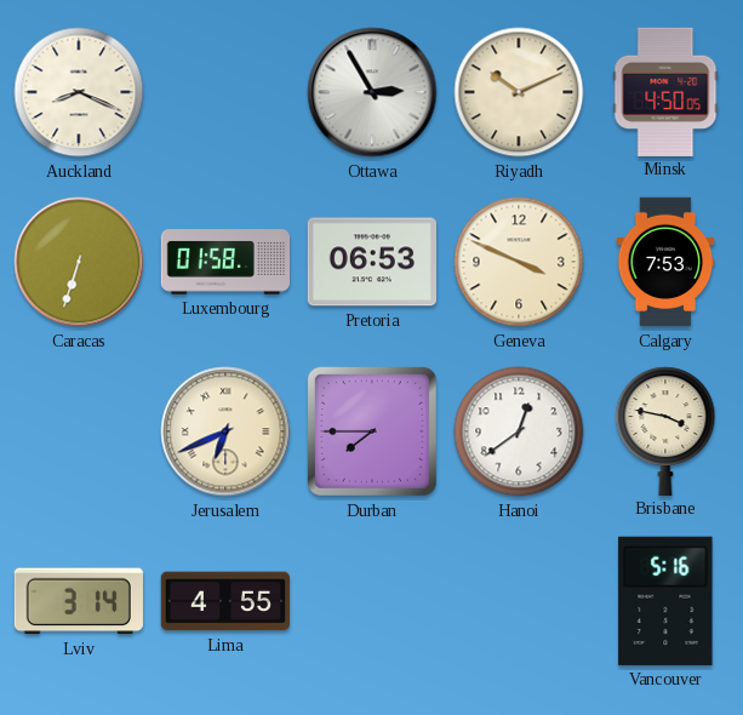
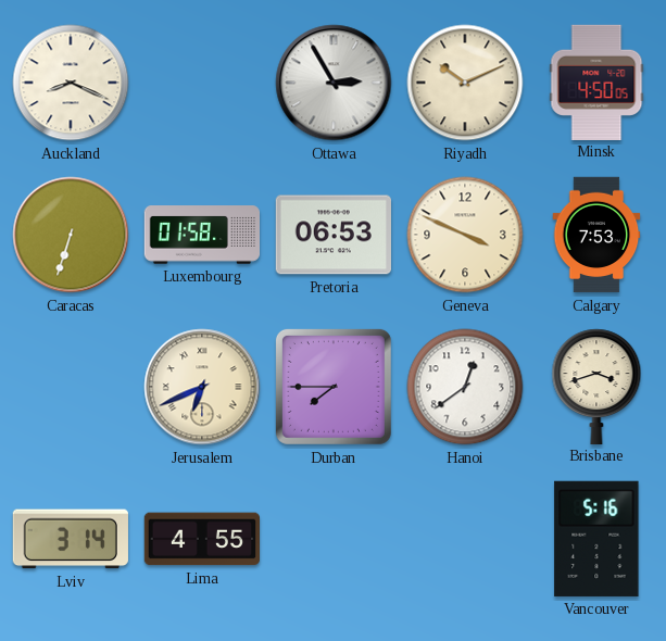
Brisbane: 3:47 -> 3:42
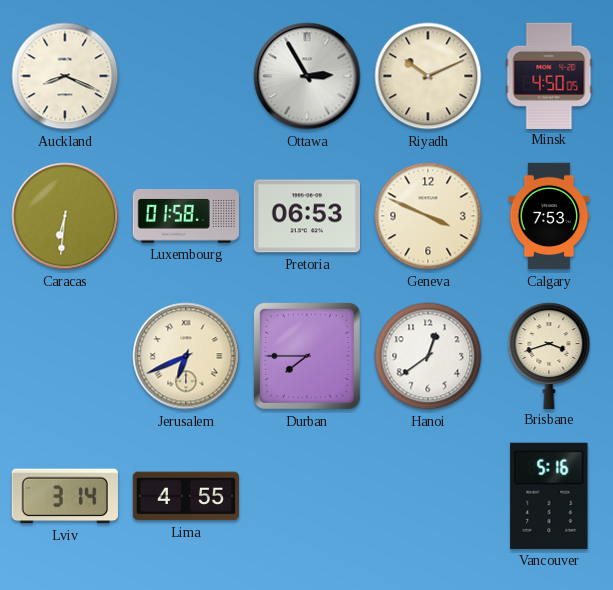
Caracas: 6:33 -> 6:31
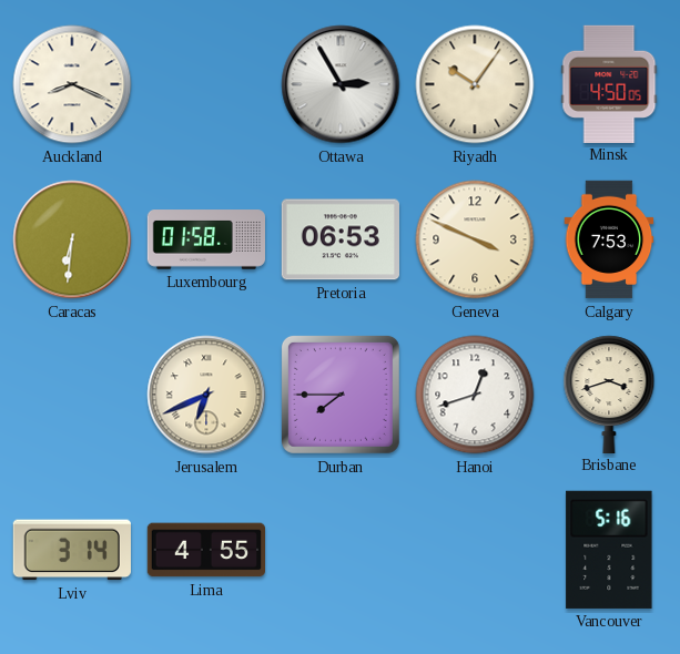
Riyadh: 10:11 -> 10:06
Hanoi: 12:39 -> 12:42
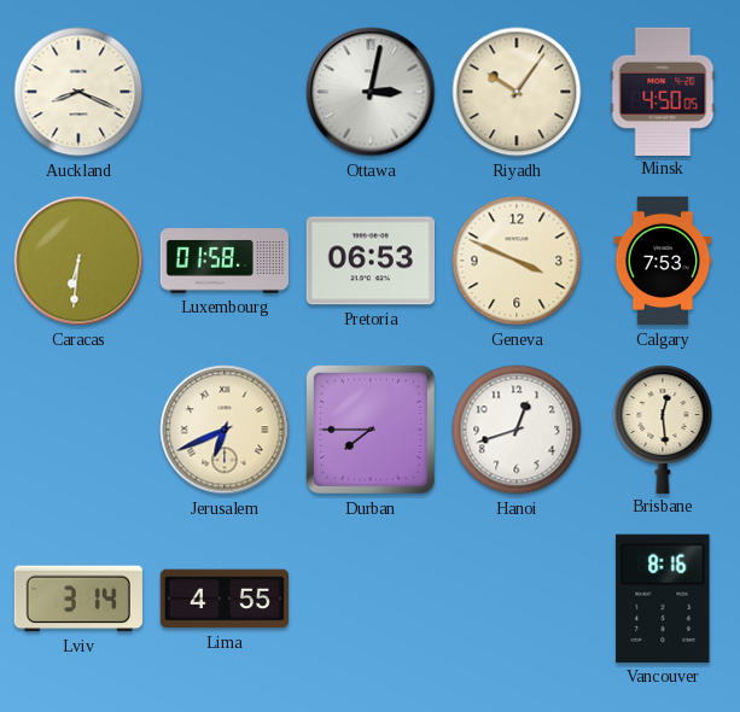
Ottawa: 2:55 -> 3:02
Brisbane: 3:42 -> 12:29
Vancouver: 5:16 -> 8:16
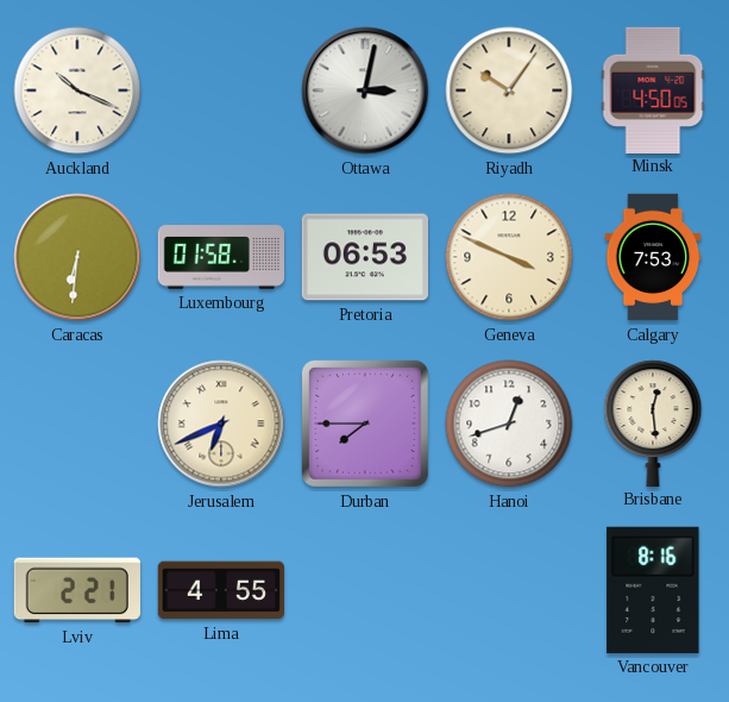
Auckland: 8:19 -> 10:19
Lviv: 3:14 -> 2:21
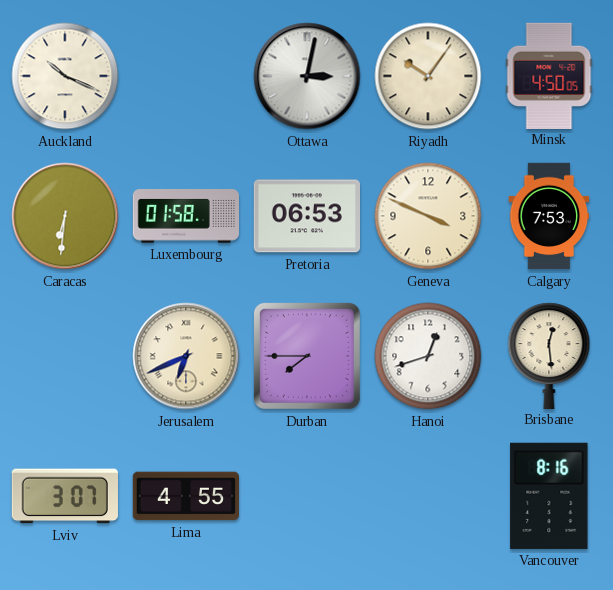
Lviv: 2:21 -> 3:07
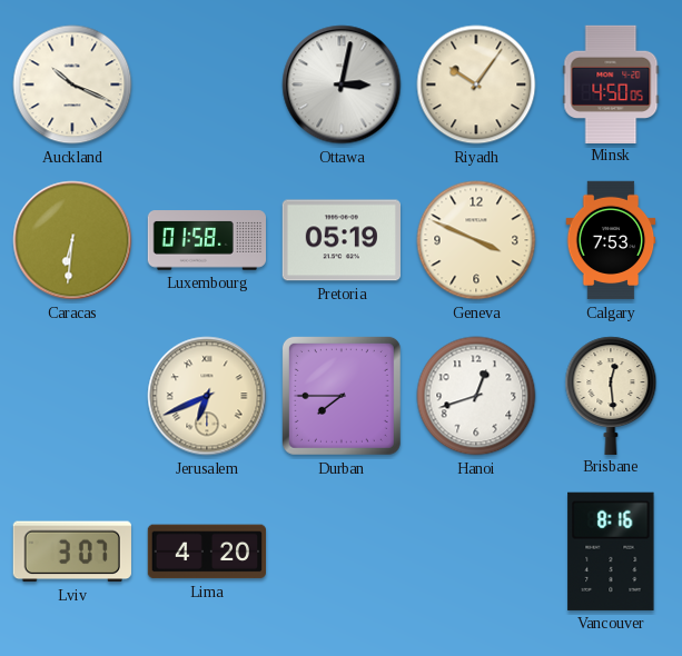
Pretoria: 06:53 -> 05:19
Lima: 4:55 -> 4:20
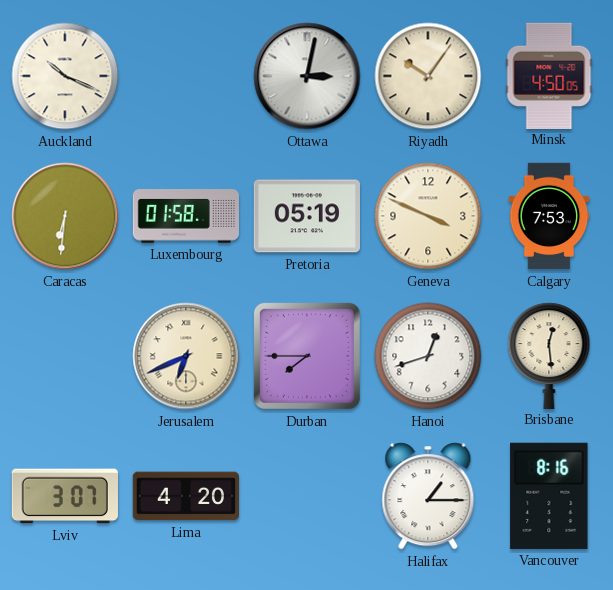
Halifax: none -> 1:15
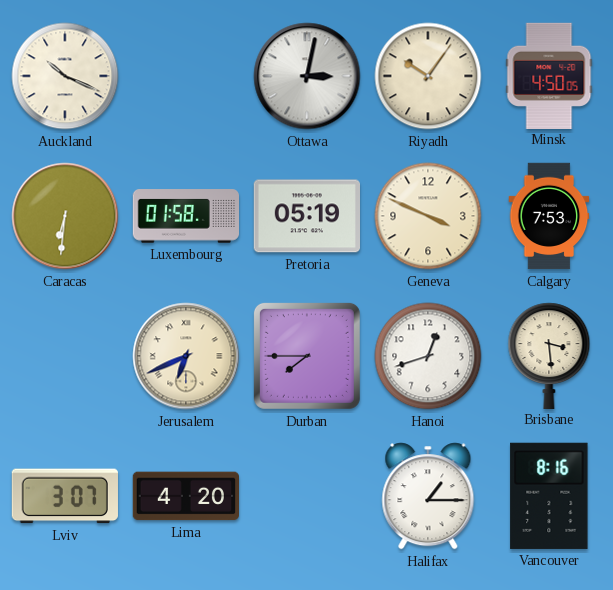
Brisbane: 12:29 -> 3:29
